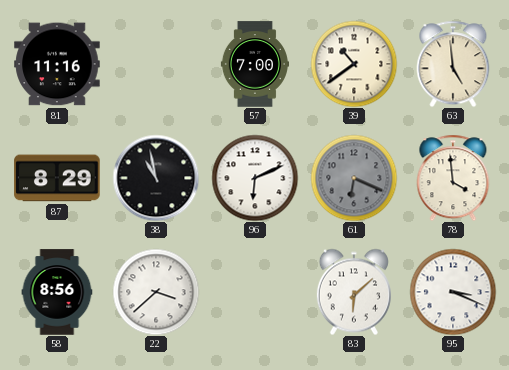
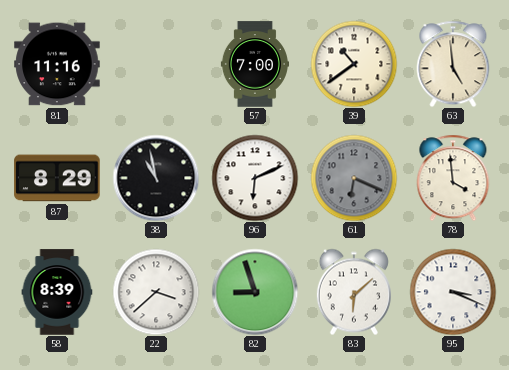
58: 8:56 -> 8:39
82: none -> 8:57
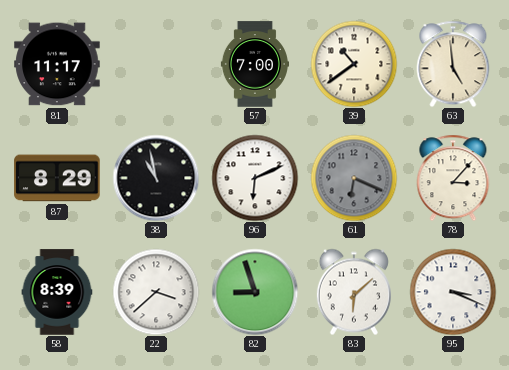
81: 11:16 -> 11:17
78: 3:59 -> 3:07
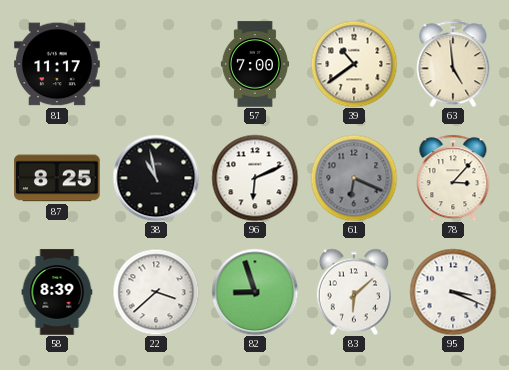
87: 8:29 -> 8:25
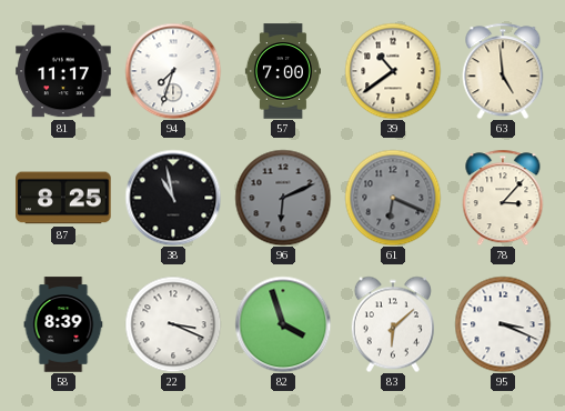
94: none -> 7:33
96 dial: white -> grey
22: 3:38 -> 3:19
82: 8:57 -> 3:57
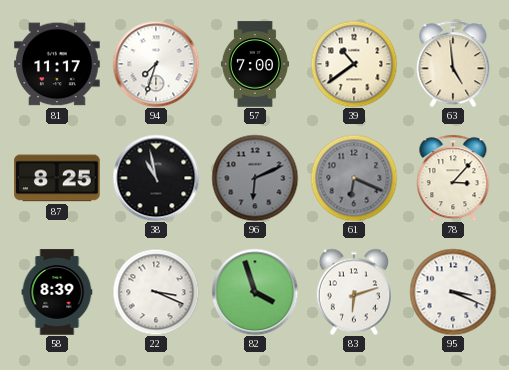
83: 6:08 -> 6:12
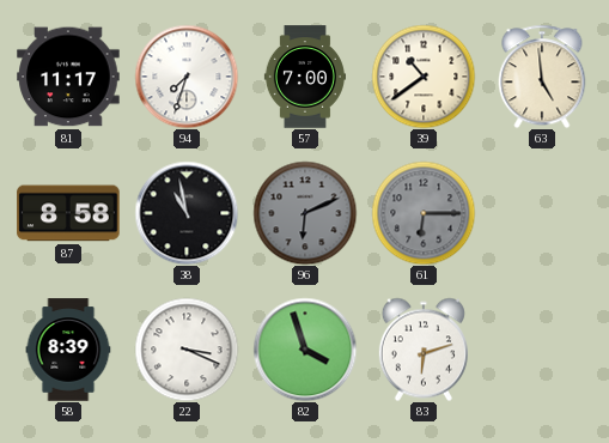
87: 8:25 -> 8:58
61: 6:19 -> 6:15
78: 3:07 -> none
95: 3:19 -> none
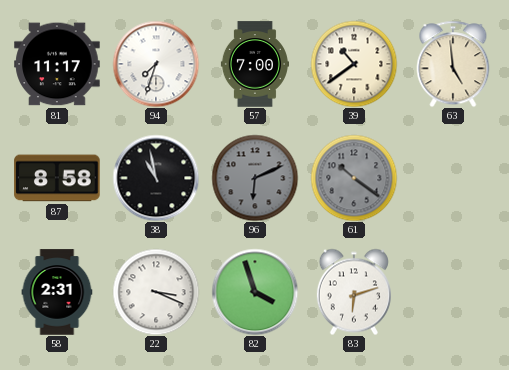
61: 6:15 -> 10:21
58: 8:39 -> 2:31
